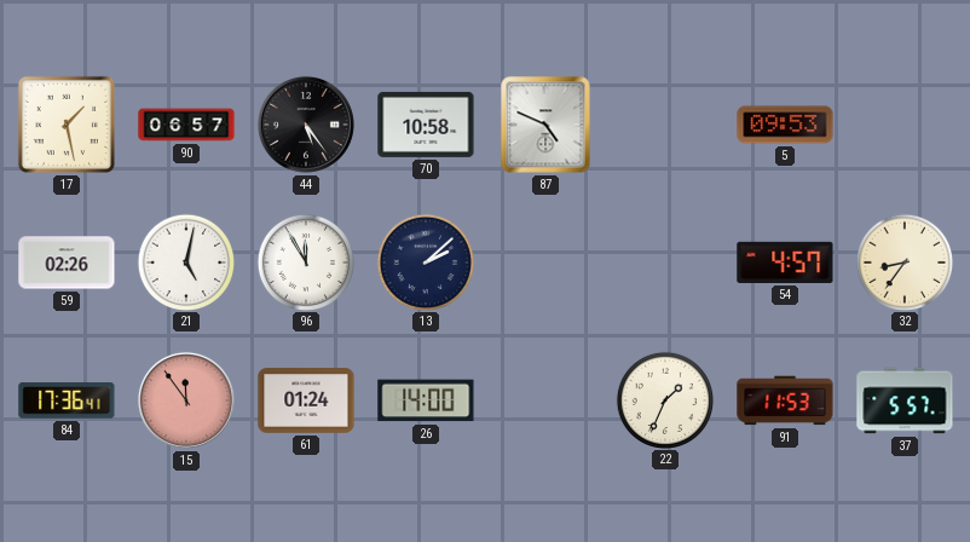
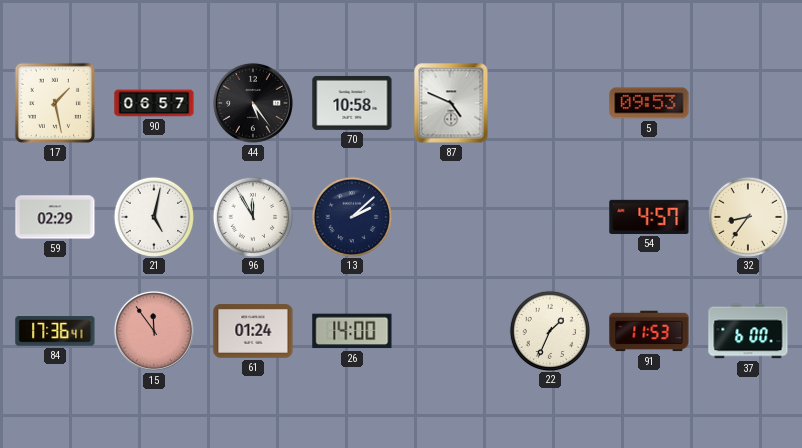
59: 02:26 -> 02:29
37: 5:57 -> 6:00
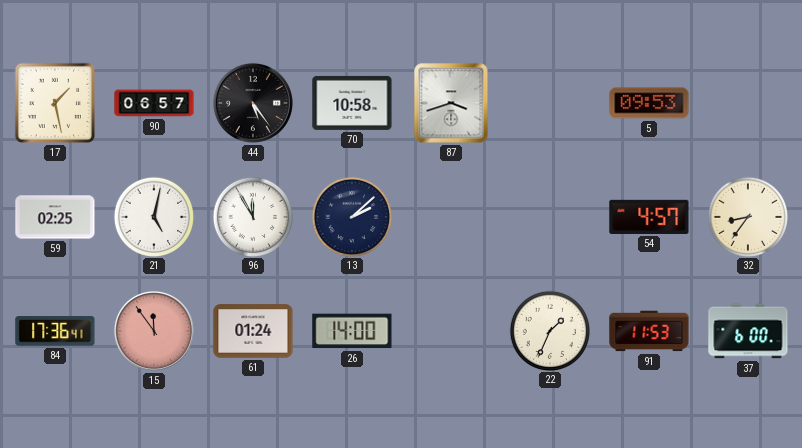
87: 4:49 -> 3:42
59: 02:29 -> 02:25
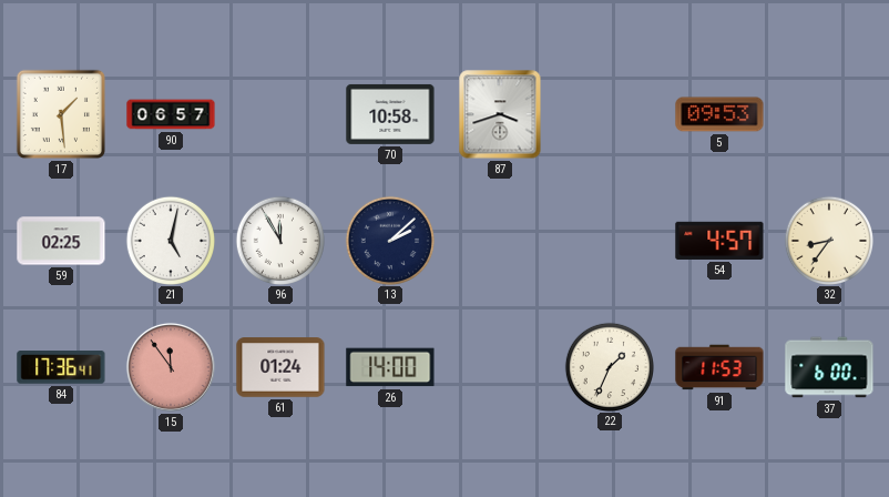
17: 1:28 -> 1:29
44: 5:24 -> none
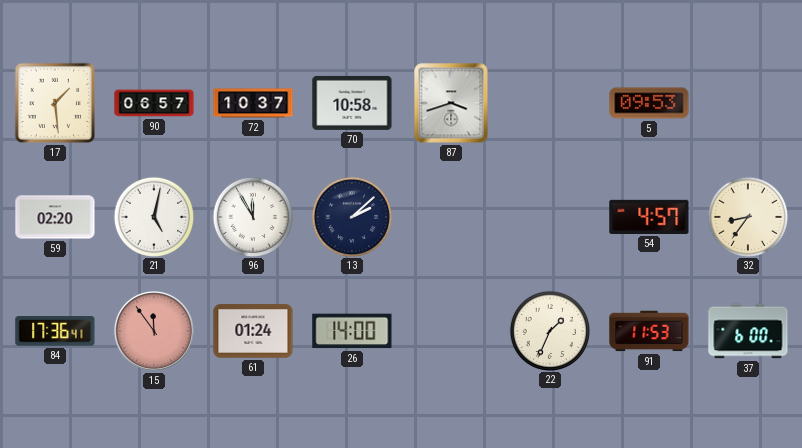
72: none -> 10:37
59: 02:25 -> 02:20
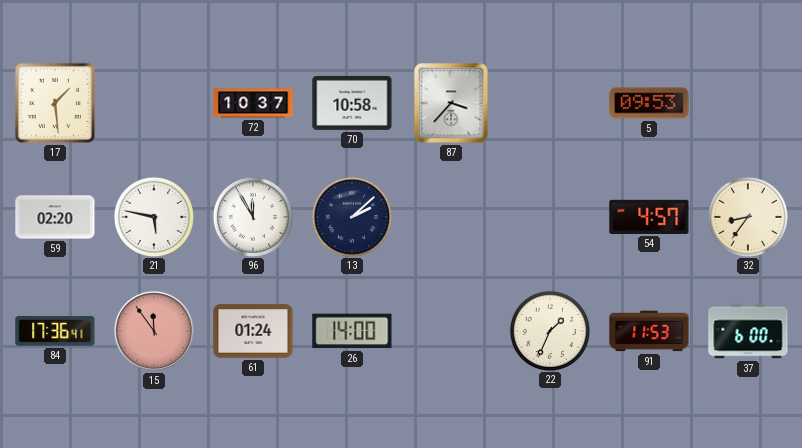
90: 06:57 -> none
87: 3:42 -> 3:37
21: 5:02 -> 5:47
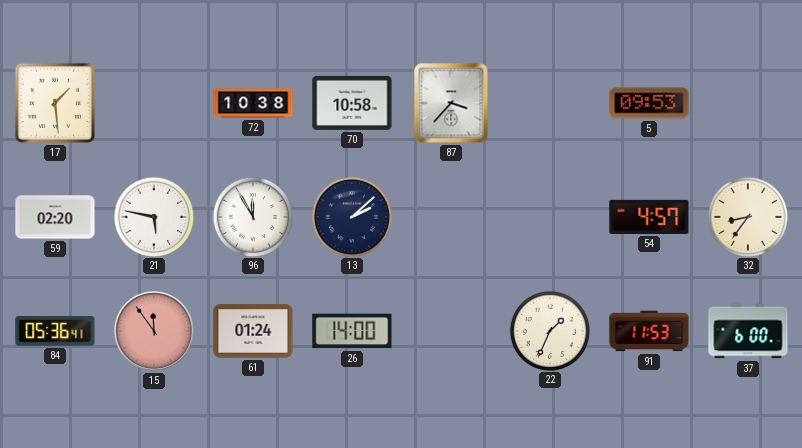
72: 10:37 -> 10:38
84: 17:36 -> 05:36
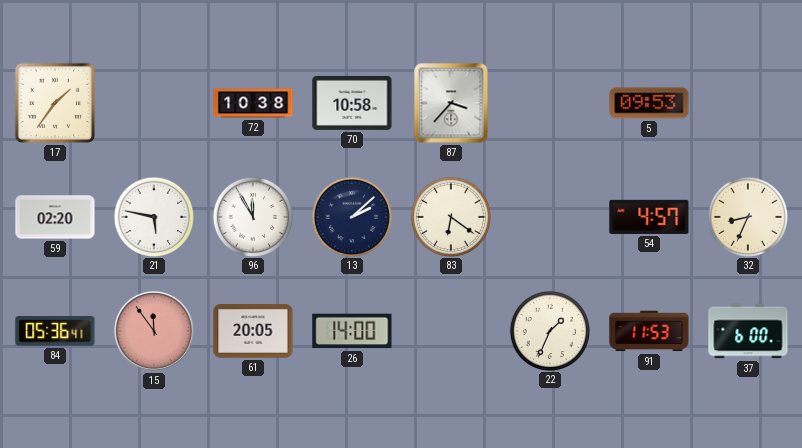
17: 1:29 -> 1:36
83: none -> 6:21
32: 8:36 -> 8:34
61: 01:24 -> 20:05
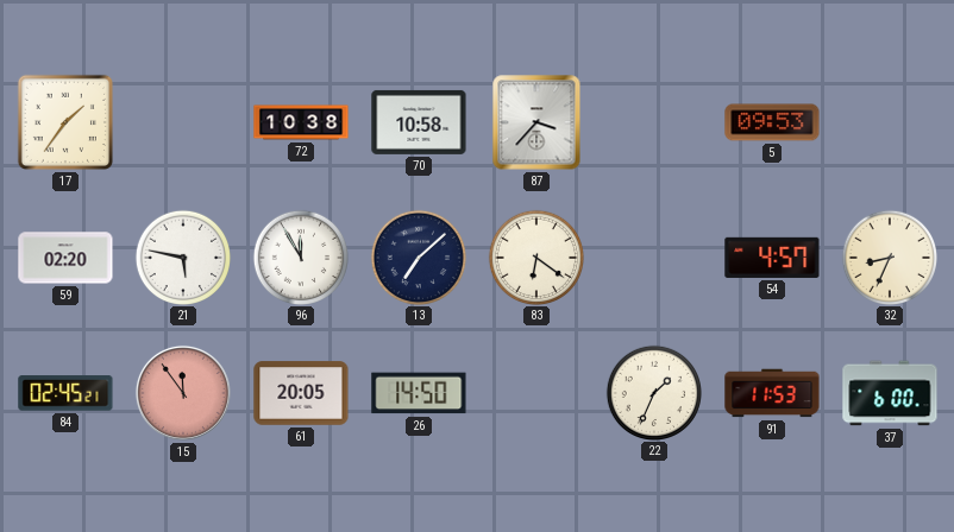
13: 2:08 -> 7:08
84: 05:36 -> 02:45
26: 14:00 -> 14:50
